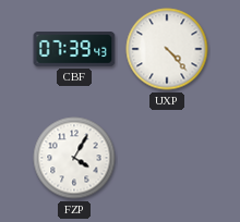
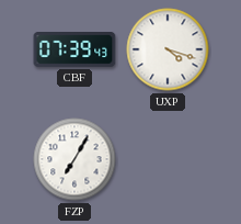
UXP: 4:23 -> 4:18
FZP: 4:05 -> 7:05
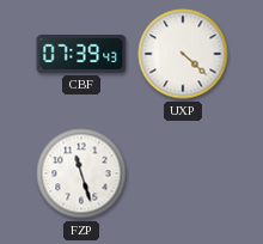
UXP: 4:18 -> 4:22
FZP: 7:05 -> 11:27
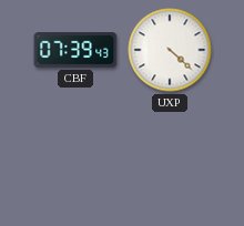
FZP: 11:27 -> none
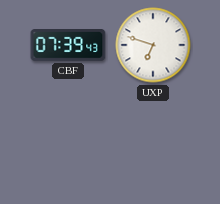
UXP: 4:22 -> 6:48
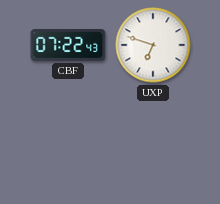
CBF: 07:39 -> 07:22
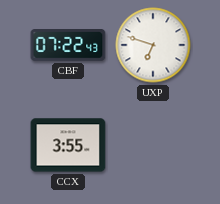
CCX: none -> 3:55
